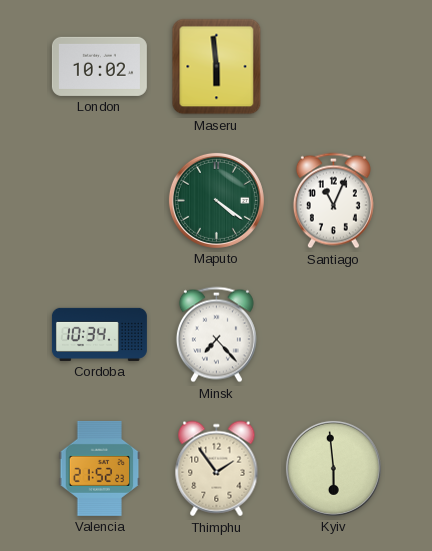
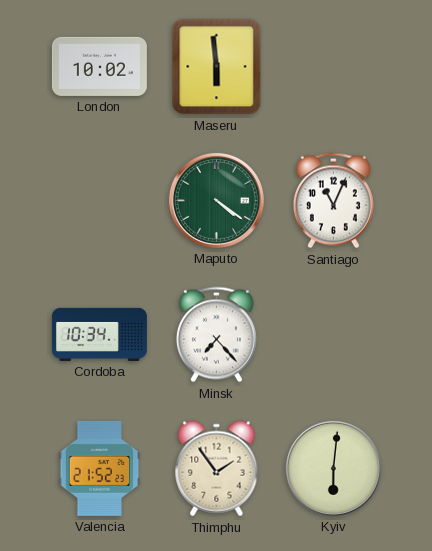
Kyiv: 5:59 -> 6:01
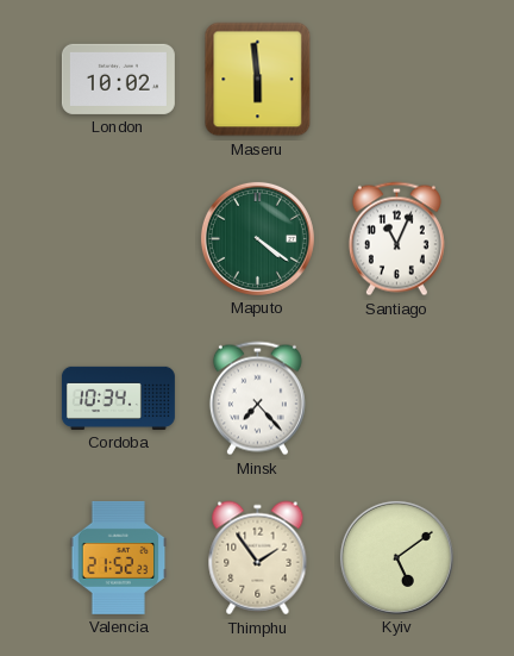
Kyiv: 6:01 -> 5:09
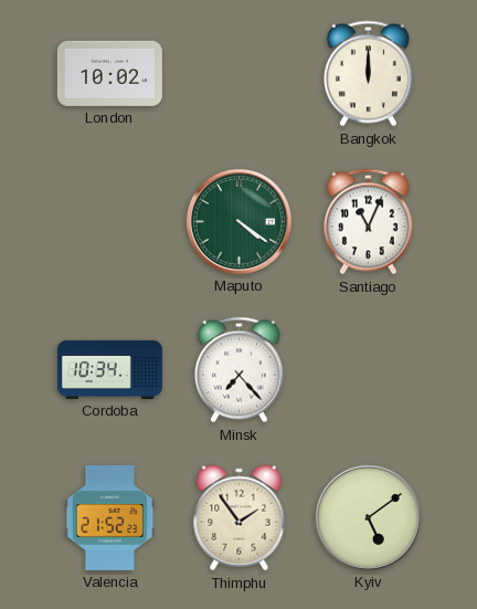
Maseru: 5:59 -> none
Bangkok: none -> 12:00
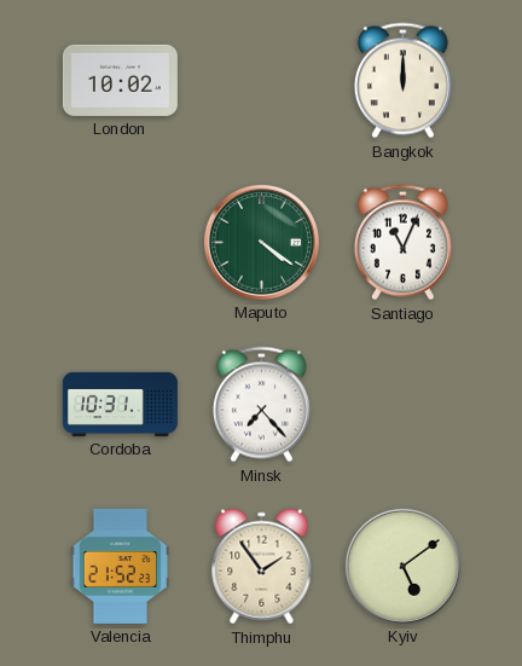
Cordoba: 10:34 -> 10:31
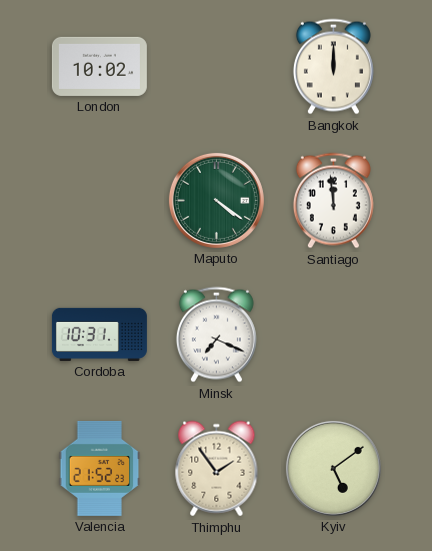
Santiago: 11:04 -> 11:59
Minsk: 7:23 -> 7:19
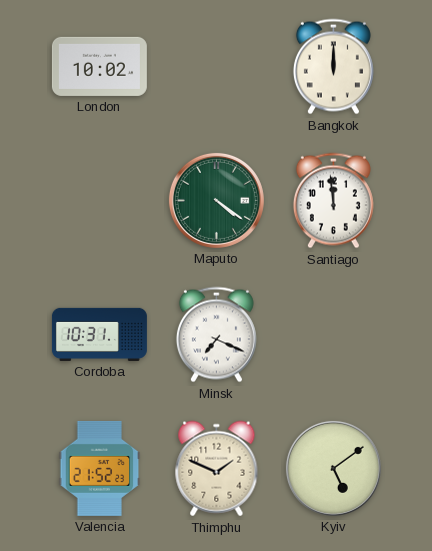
Thimphu: 1:54 -> 1:49
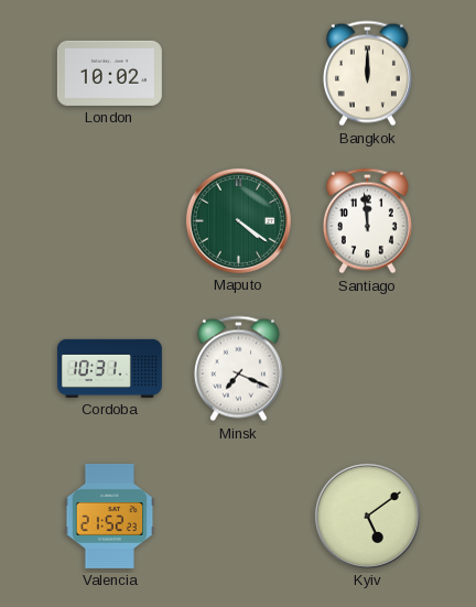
Thimphu: 1:49 -> none
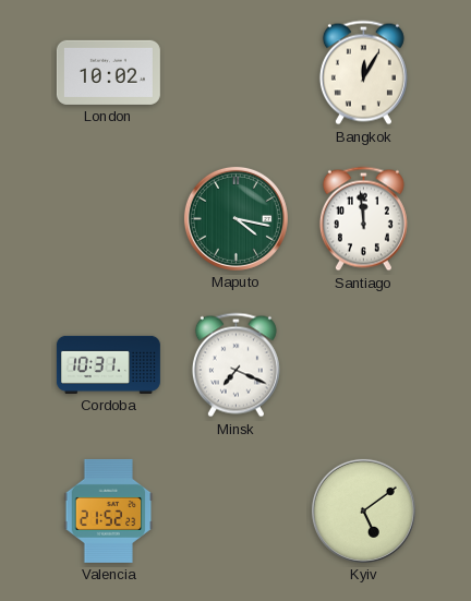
Bangkok: 12:00 -> 12:05
Maputo: 4:21 -> 4:17
